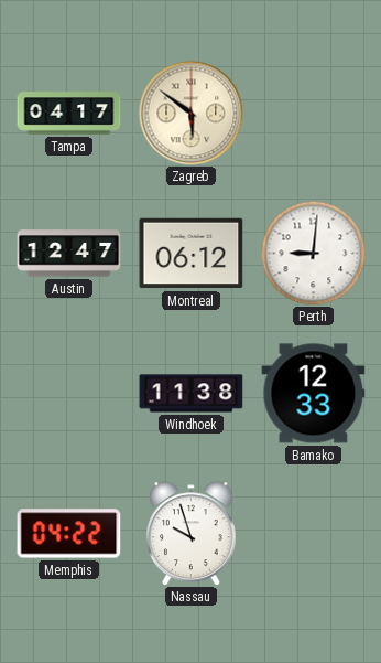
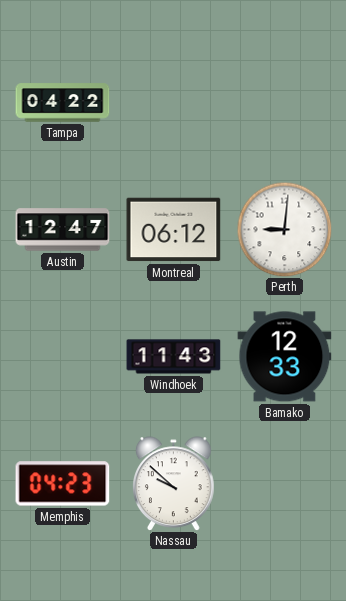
Tampa: 04:17 -> 04:22
Zagreb: 5:51 -> none
Windhoek: 11:38 -> 11:43
Memphis: 04:22 -> 04:23
Nassau: 9:57 -> 9:52
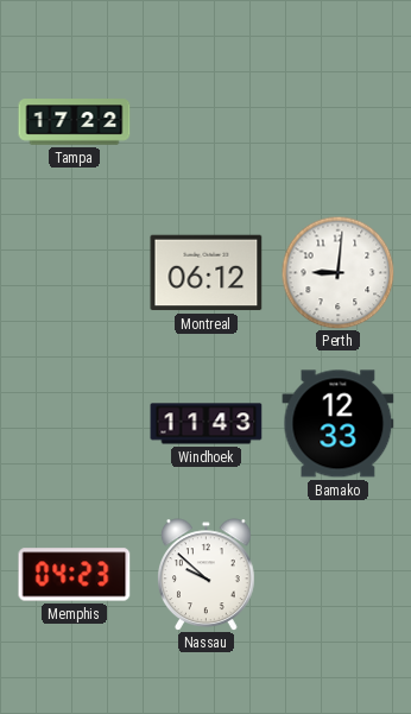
Tampa: 04:22 -> 17:22
Austin: 12:47 -> none
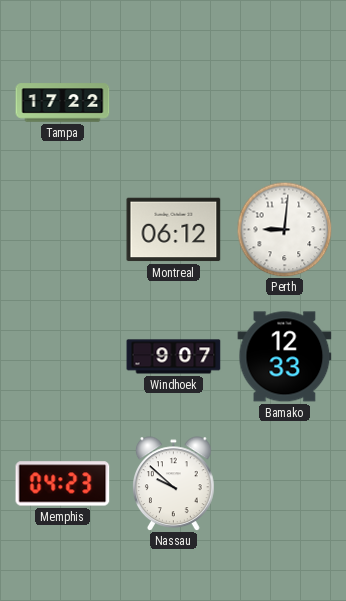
Windhoek: 11:43 -> 9:07
